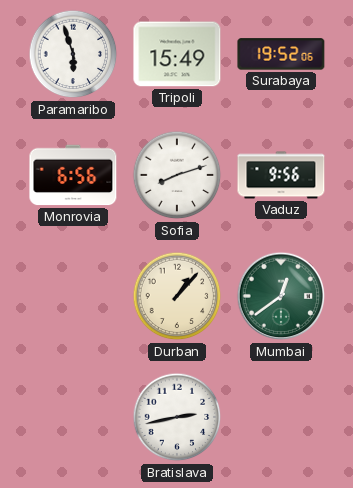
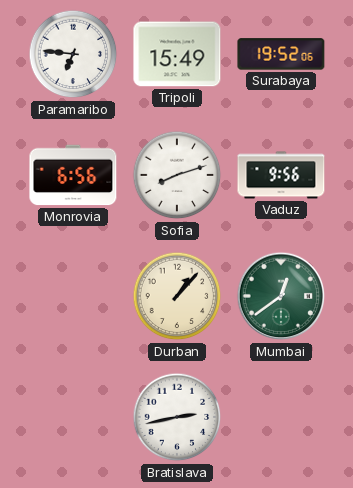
Paramaribo: 5:57 -> 6:46
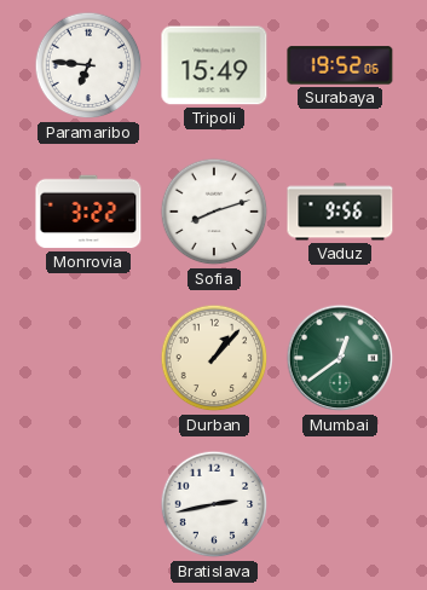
Monrovia: 6:56 -> 3:22
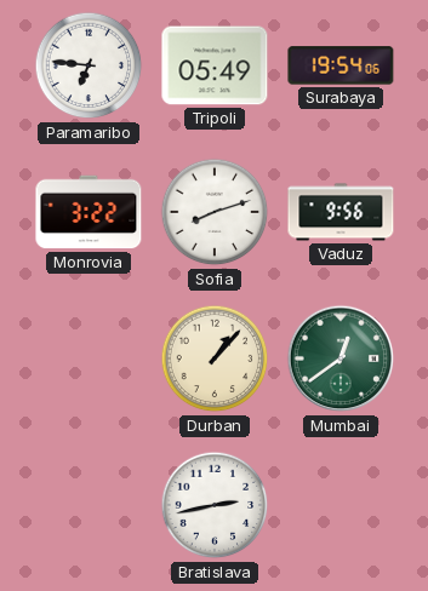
Tripoli: 15:49 -> 05:49
Surabaya: 19:52 -> 19:54
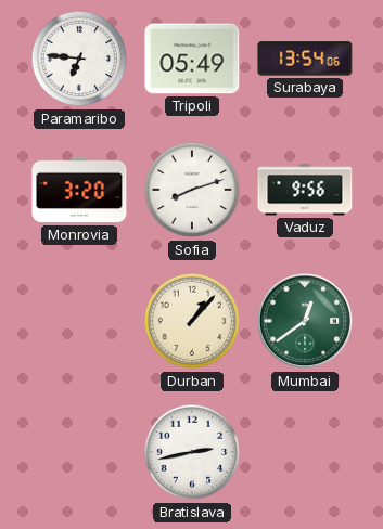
Surabaya: 19:54 -> 13:54
Monrovia: 3:22 -> 3:20
